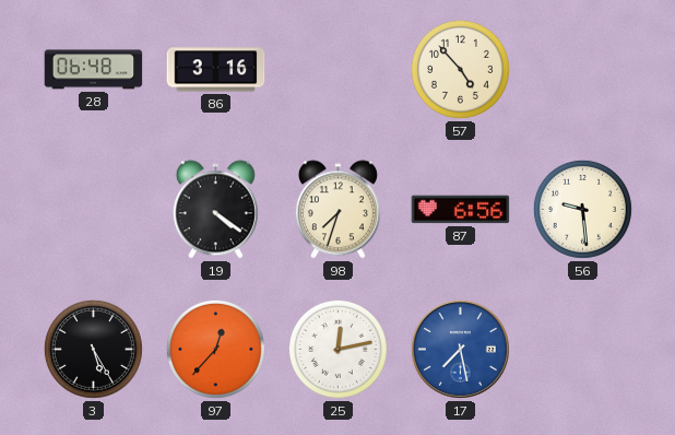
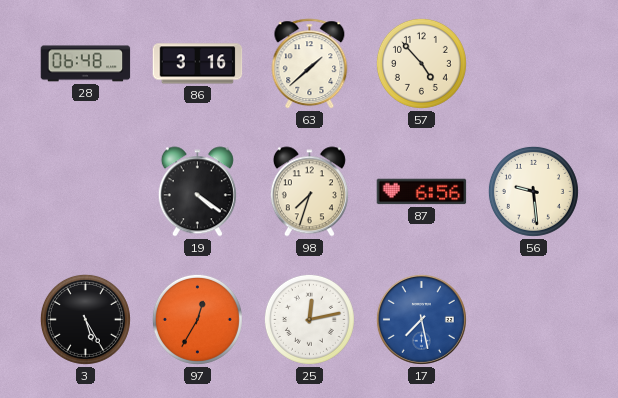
63: none -> 1:38
97: 12:37 -> 12:35
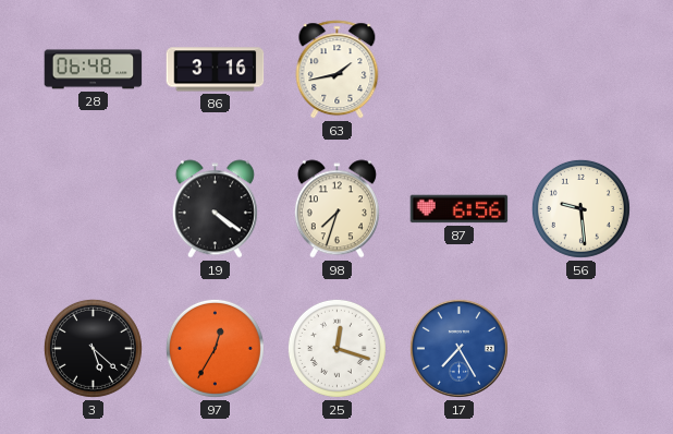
63: 1:38 -> 1:43
57: 4:53 -> none
3: 5:25 -> 5:22
25: 12:13 -> 12:18
17: 7:28 -> 7:25
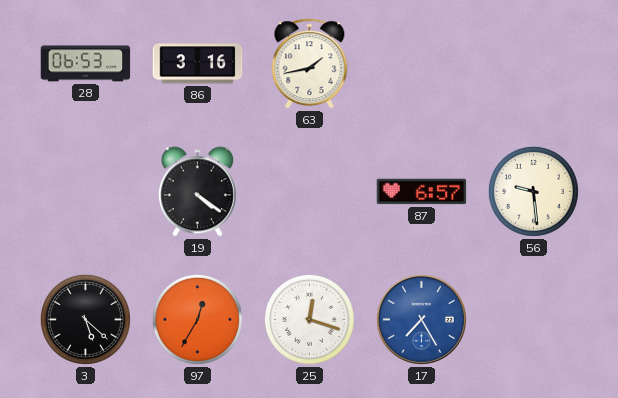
28: 06:48 -> 06:53
98: 7:33 -> none
87: 6:56 -> 6:57
